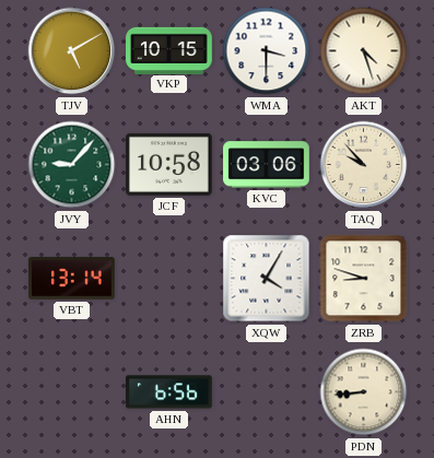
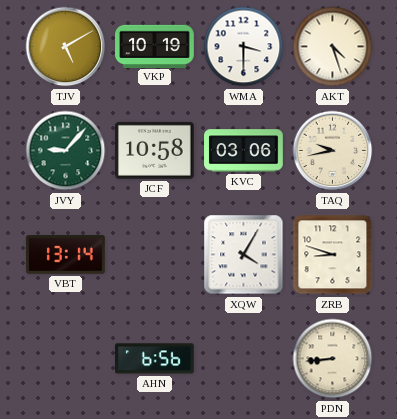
VKP: 10:15 -> 10:19
TAQ: 9:53 -> 9:43
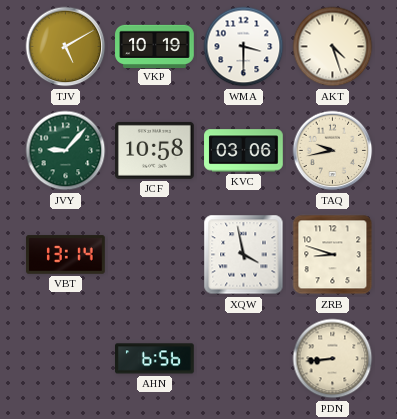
XQW: 4:05 -> 3:58
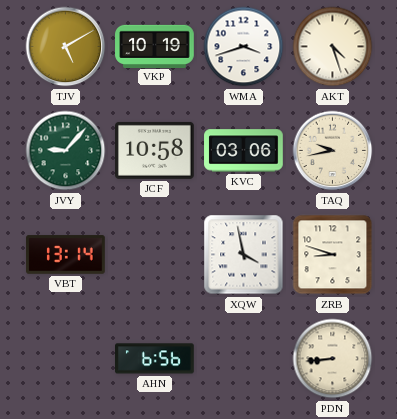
WMA: 3:30 -> 3:42
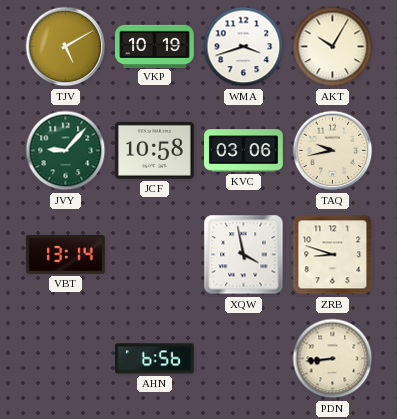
AKT: 4:27 -> 10:05
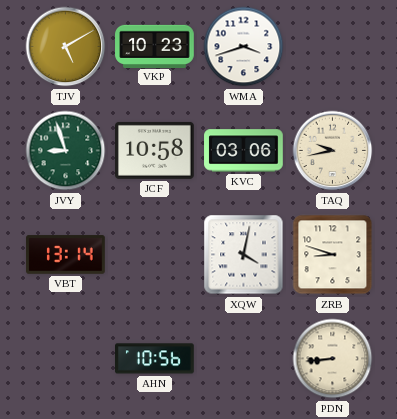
VKP: 10:19 -> 10:23
AKT: 10:05 -> none
JVY: 9:07 -> 8:57
XQW: 3:58 -> 4:02
AHN: 6:56 -> 10:56
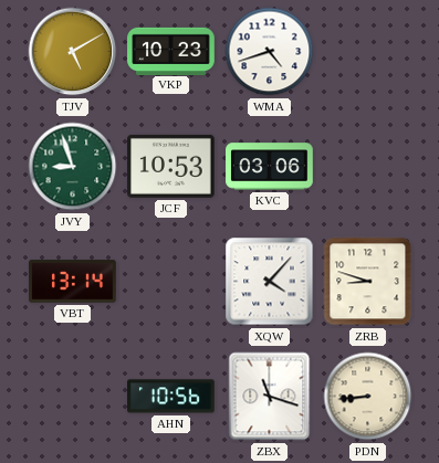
WMA: 3:42 -> 4:42
JCF: 10:58 -> 10:53
TAQ: 9:43 -> none
XQW: 4:02 -> 4:07
ZBX: none -> 11:18
